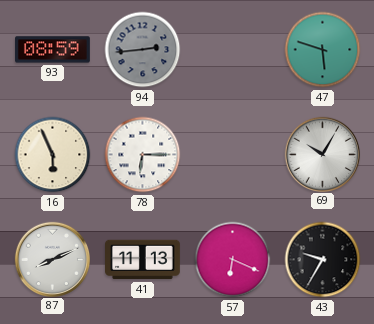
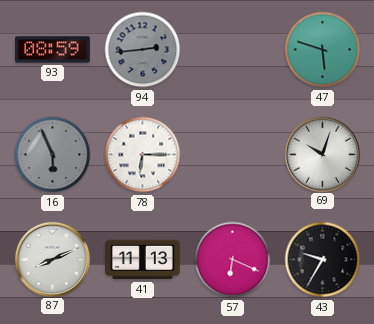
16 dial: cream -> grey
69: 10:05 -> 10:03
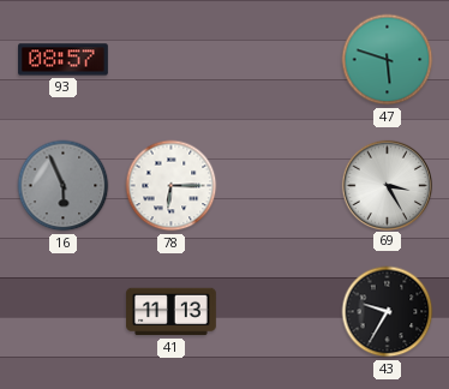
93: 08:59 -> 08:57
94: 2:44 -> none
69: 10:03 -> 3:25
87: 8:11 -> none
57: 6:19 -> none
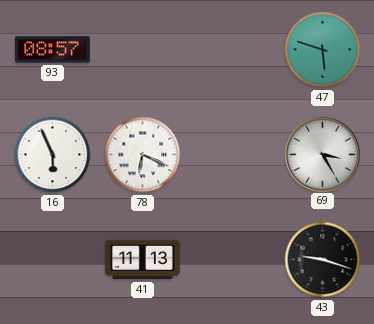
16 dial: grey -> white
78: 6:15 -> 6:19
43: 9:35 -> 9:18
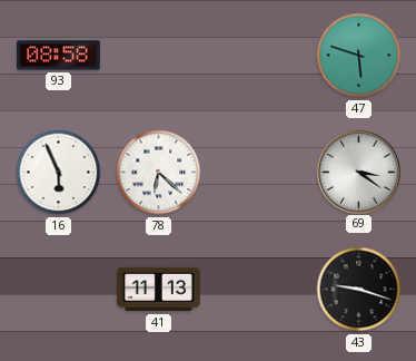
93: 08:57 -> 08:58
78: 6:19 -> 6:22
69: 3:25 -> 3:21
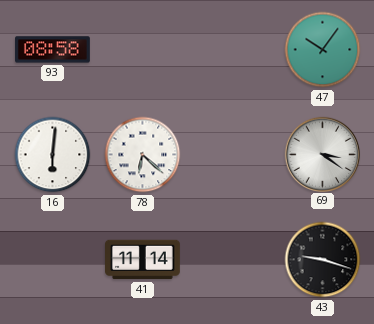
47: 5:48 -> 10:06
16: 5:56 -> 6:01
41: 11:13 -> 11:14
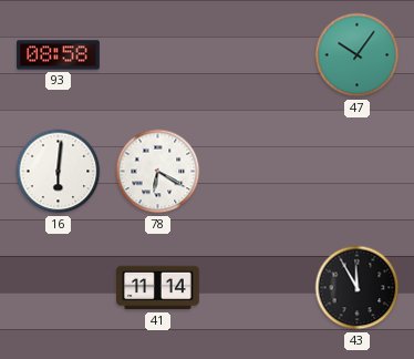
78: 6:22 -> 6:20
69: 3:21 -> none
43: 9:18 -> 11:55
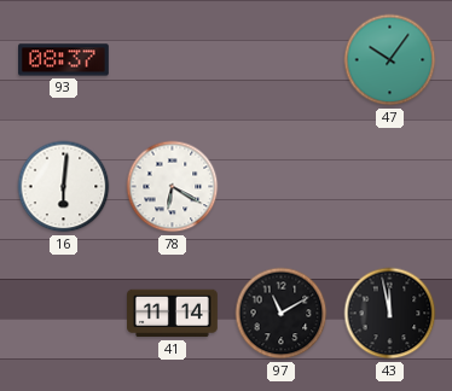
93: 08:58 -> 08:37
97: none -> 11:10
43: 11:55 -> 11:58
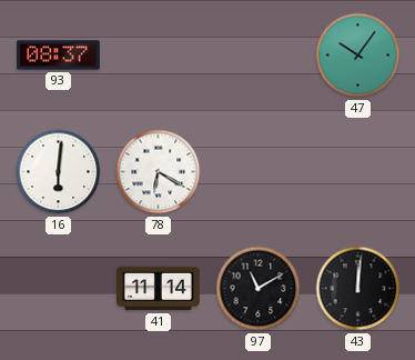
43: 11:58 -> 12:01
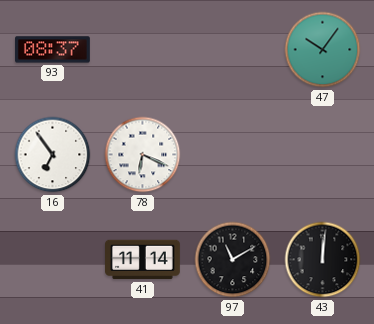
16: 6:01 -> 6:54
78: 6:20 -> 6:19
